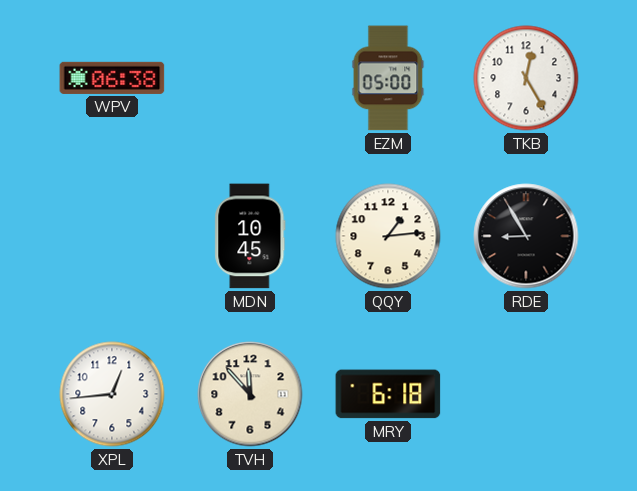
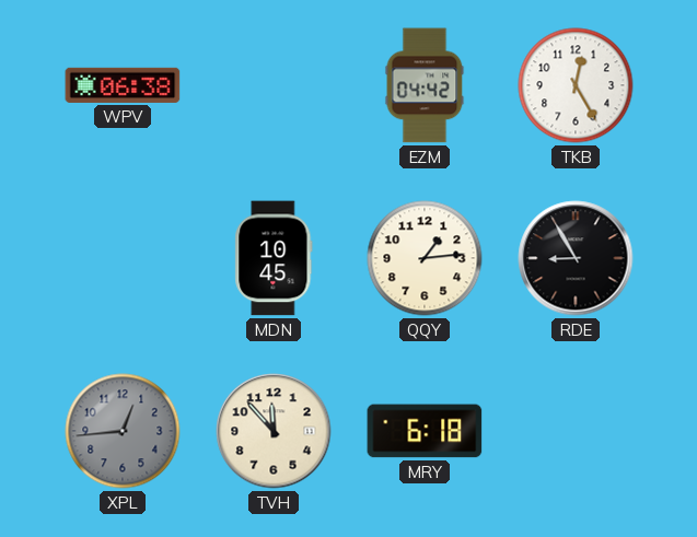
EZM: 05:00 -> 04:42
XPL dial: white -> grey
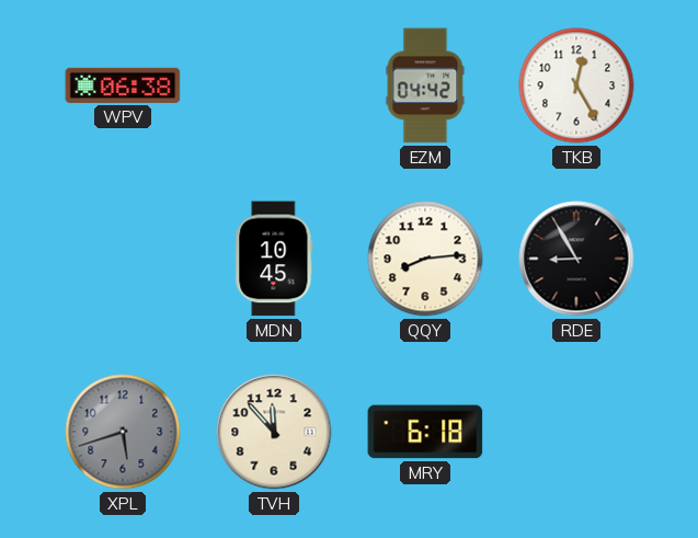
QQY: 1:14 -> 8:14
XPL: 12:44 -> 5:42
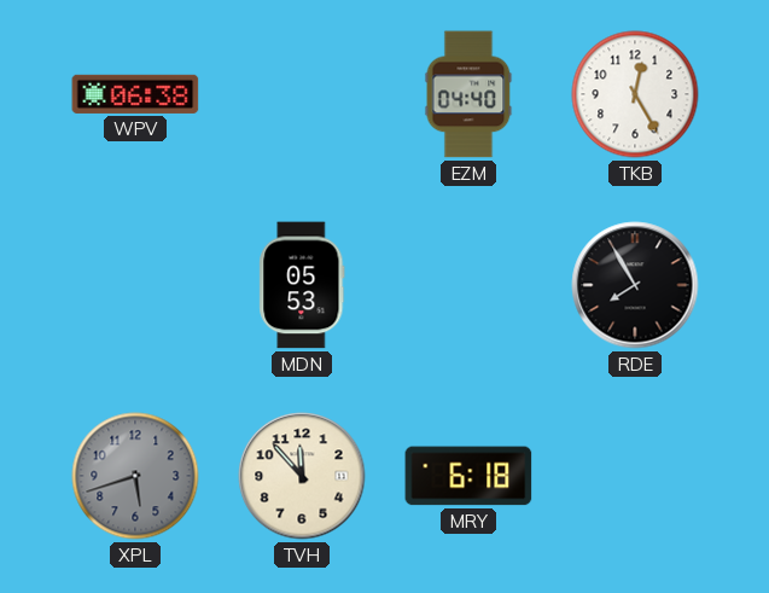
EZM: 04:42 -> 04:40
MDN: 10:45 -> 05:53
QQY: 8:14 -> none
RDE: 8:55 -> 7:55
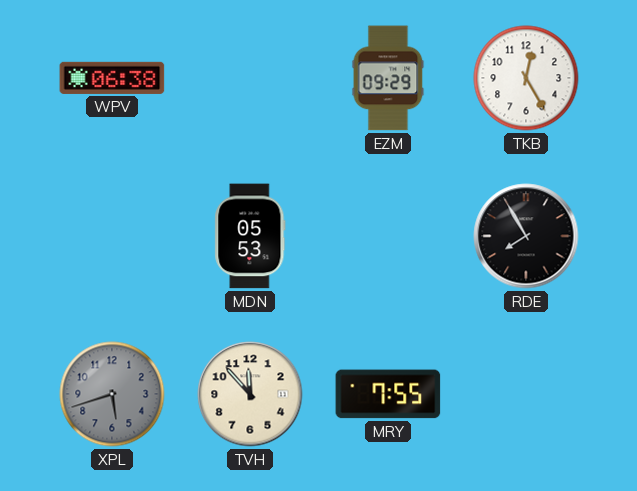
EZM: 04:40 -> 09:29
MRY: 6:18 -> 7:55
